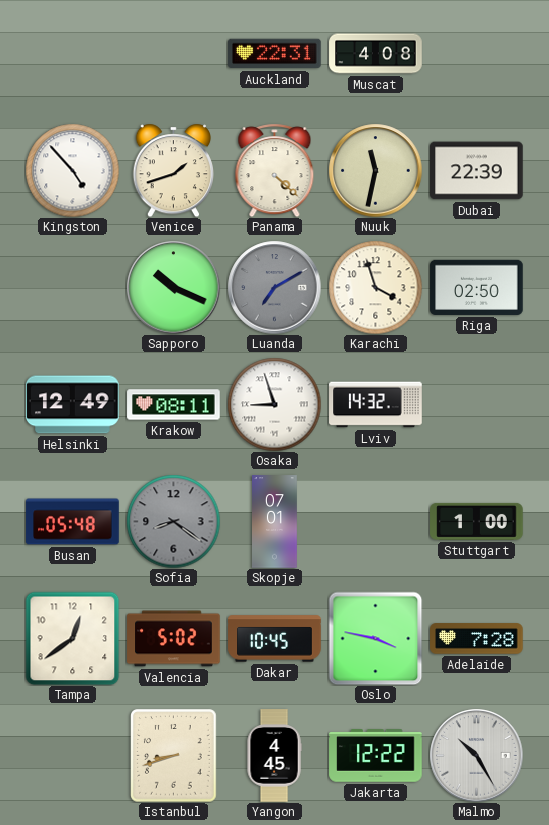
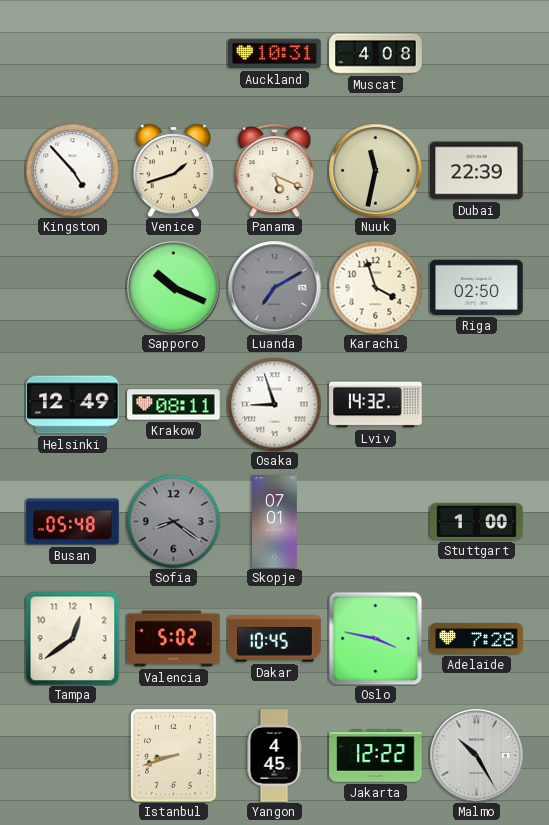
Auckland: 22:31 -> 10:31
Panama: 4:22 -> 5:19
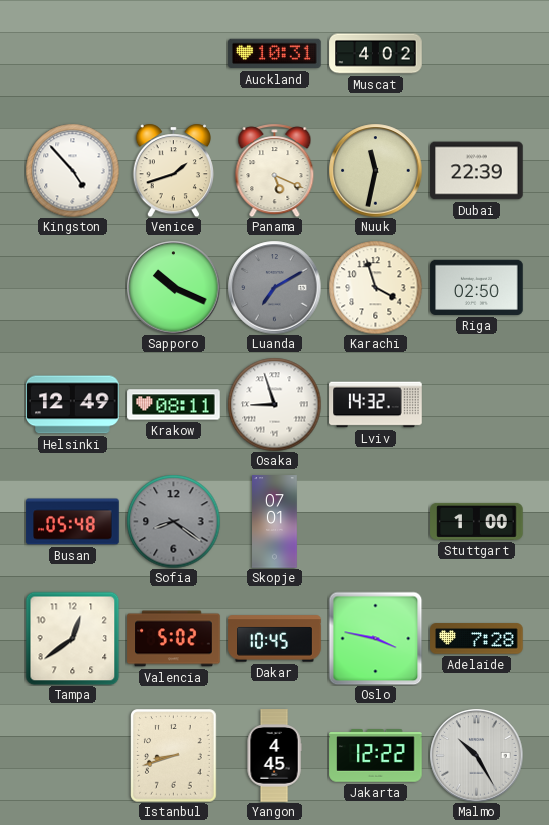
Muscat: 4:08 -> 4:02
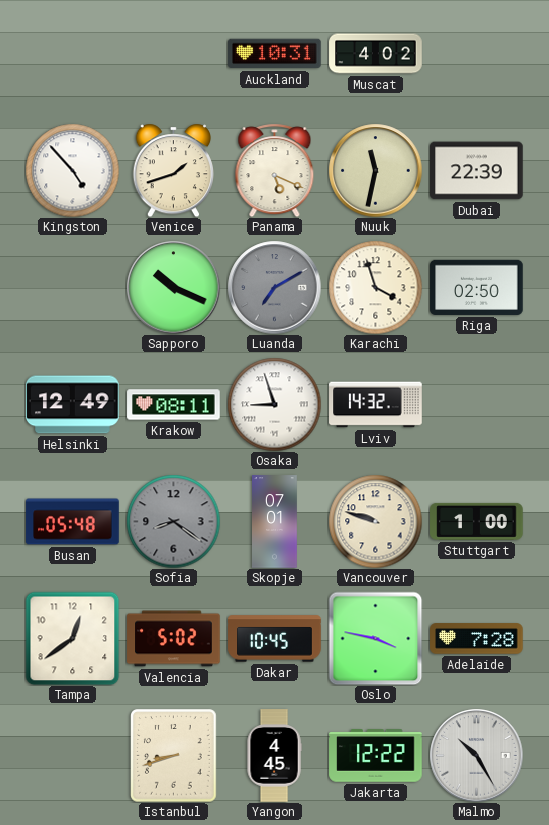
Vancouver: none -> 9:48
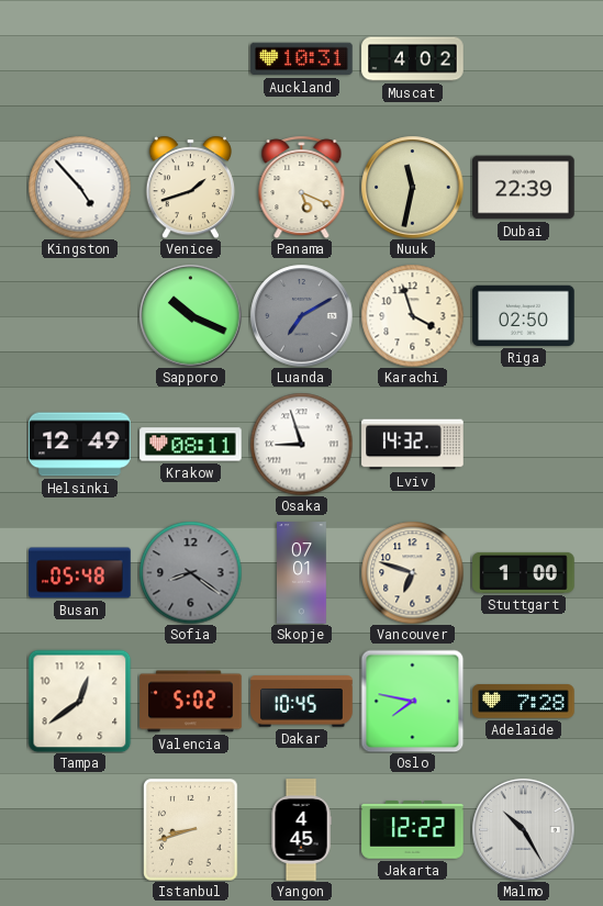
Vancouver: 9:48 -> 6:48
Oslo: 3:47 -> 7:47
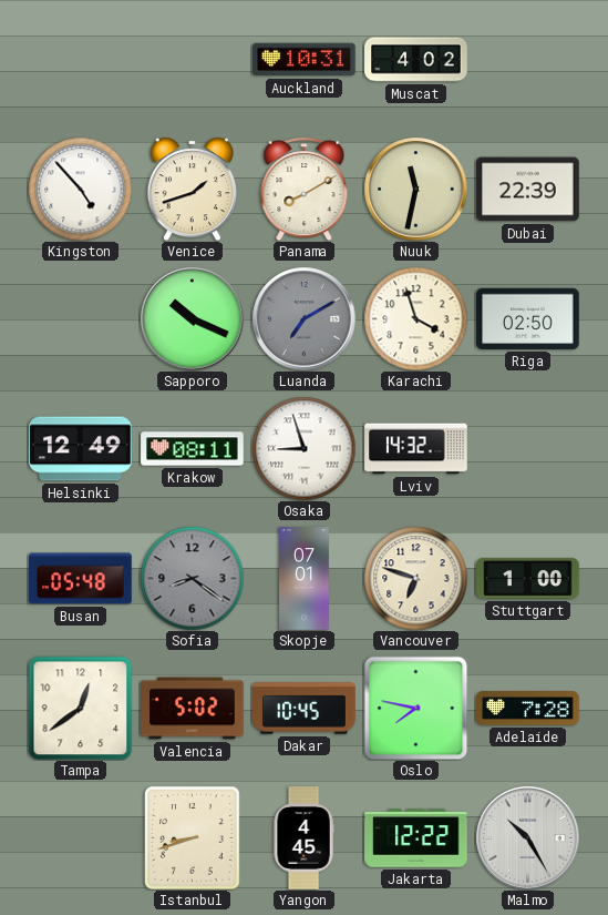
Panama: 5:19 -> 8:10
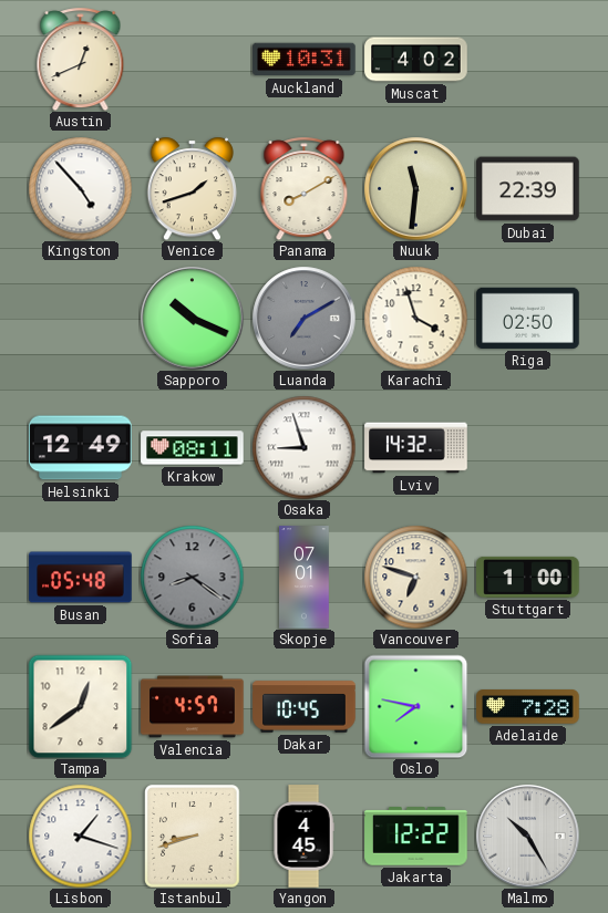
Austin: none -> 12:41
Nuuk: 11:32 -> 11:31
Valencia: 5:02 -> 4:57
Lisbon: none -> 1:18
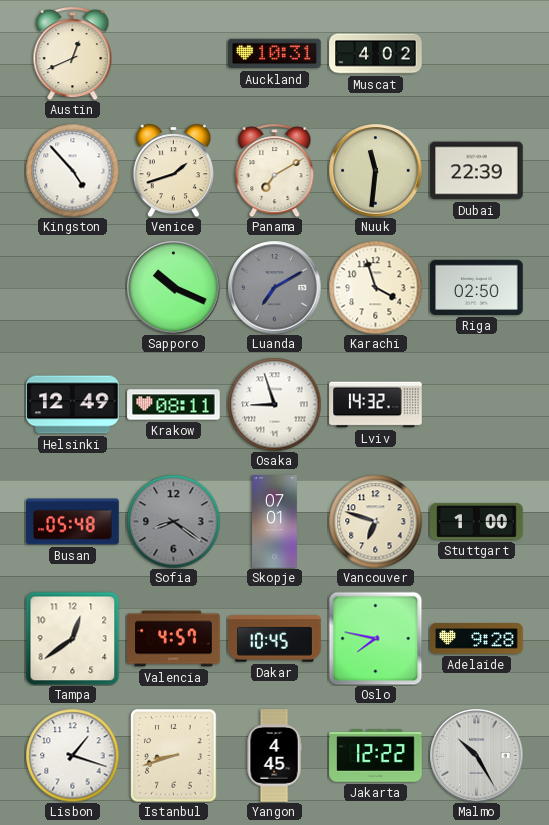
Panama: 8:10 -> 7:10
Adelaide: 7:28 -> 9:28
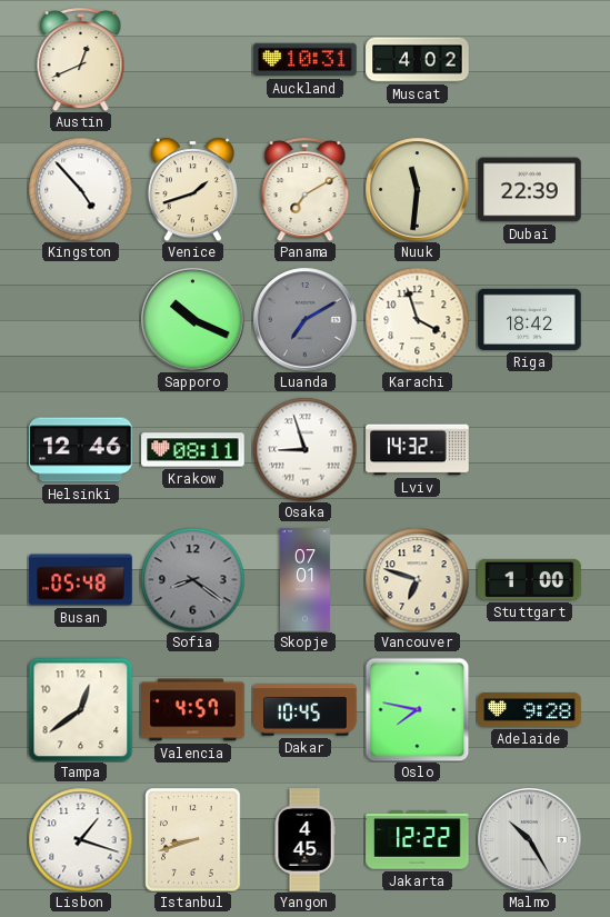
Riga: 02:50 -> 18:42
Helsinki: 12:49 -> 12:46
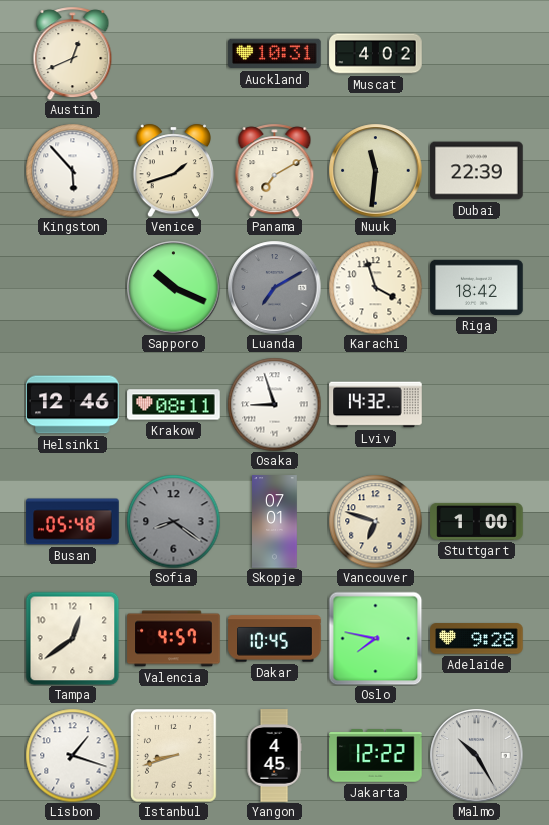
Kingston: 4:53 -> 5:53
